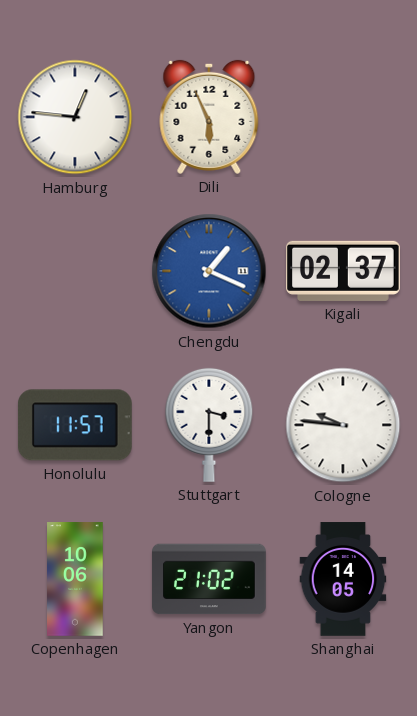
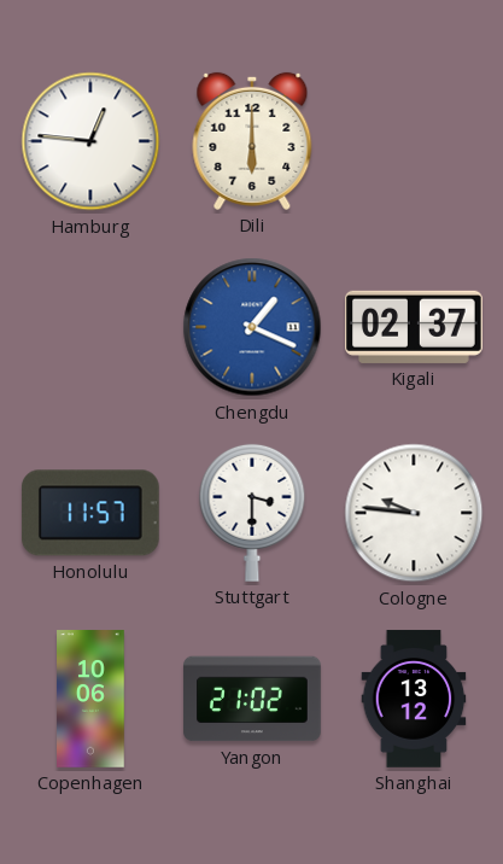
Dili: 5:56 -> 6:00
Shanghai: 14:05 -> 13:12
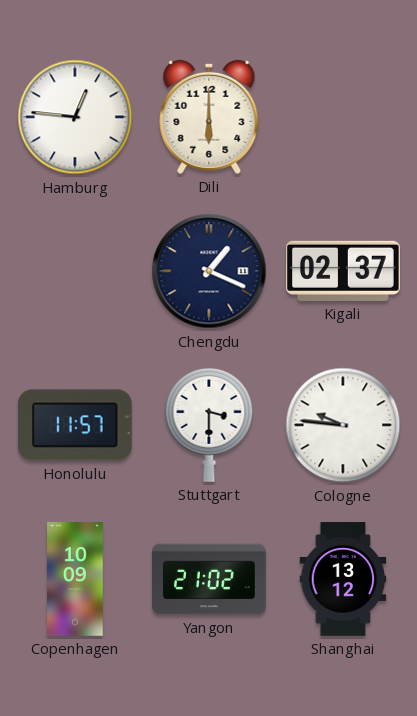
Chengdu dial: blue -> navy
Copenhagen: 10:06 -> 10:09
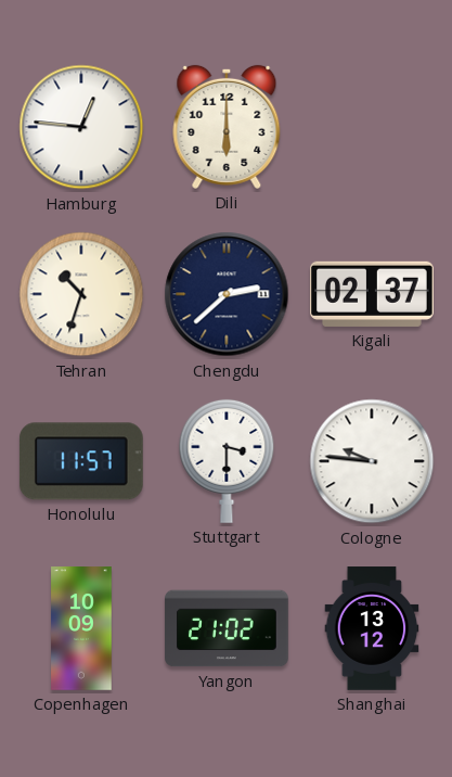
Tehran: none -> 10:33
Chengdu: 1:19 -> 2:38
